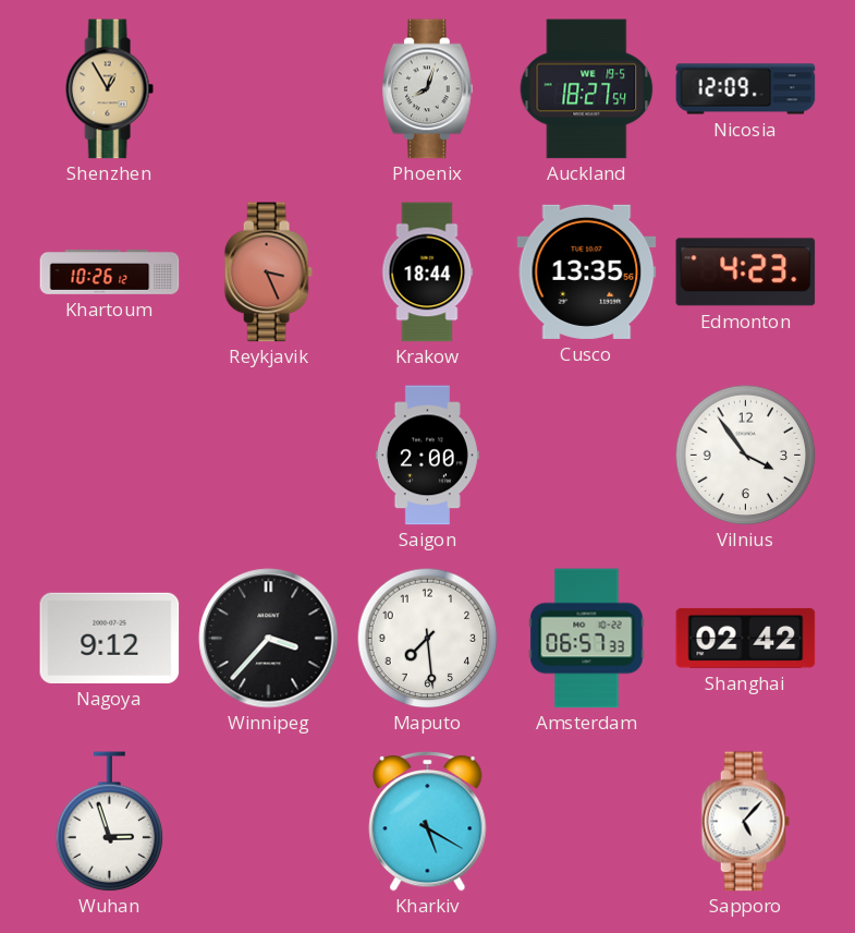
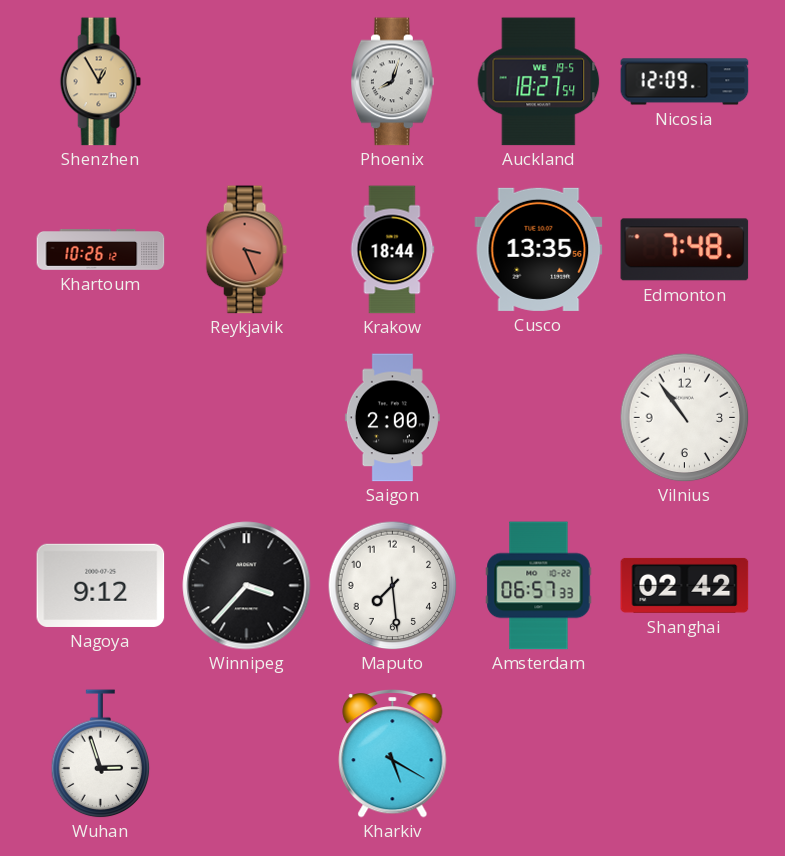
Edmonton: 4:23 -> 7:48
Vilnius: 3:54 -> 10:54
Sapporo: 5:07 -> none
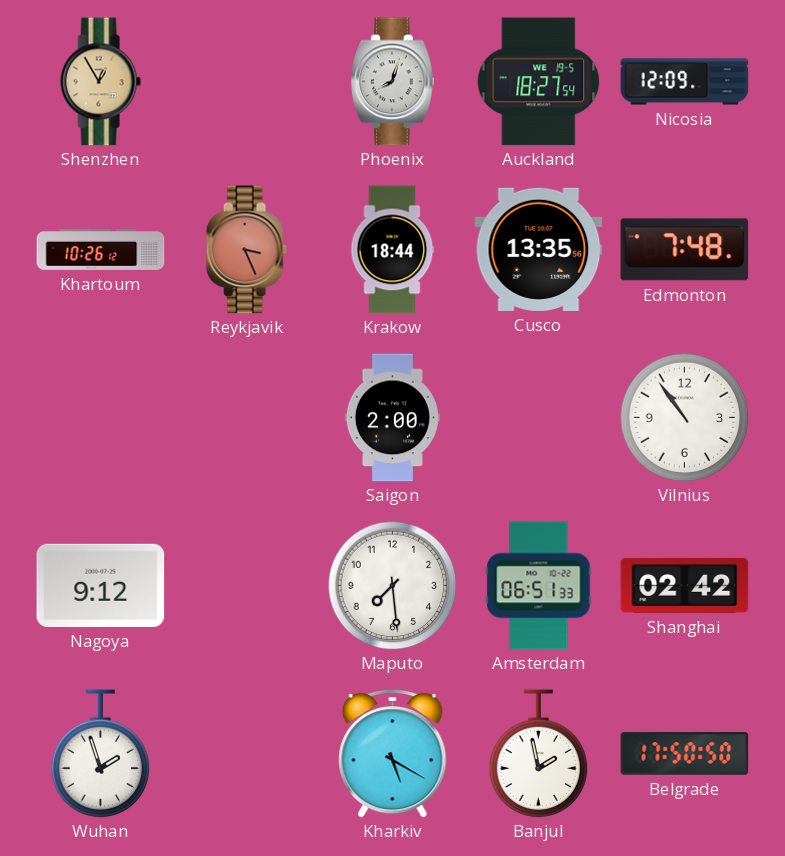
Winnipeg: 3:37 -> none
Amsterdam: 06:57 -> 06:51
Wuhan: 2:57 -> 1:57
Banjul: none -> 1:58
Belgrade: none -> 17:50
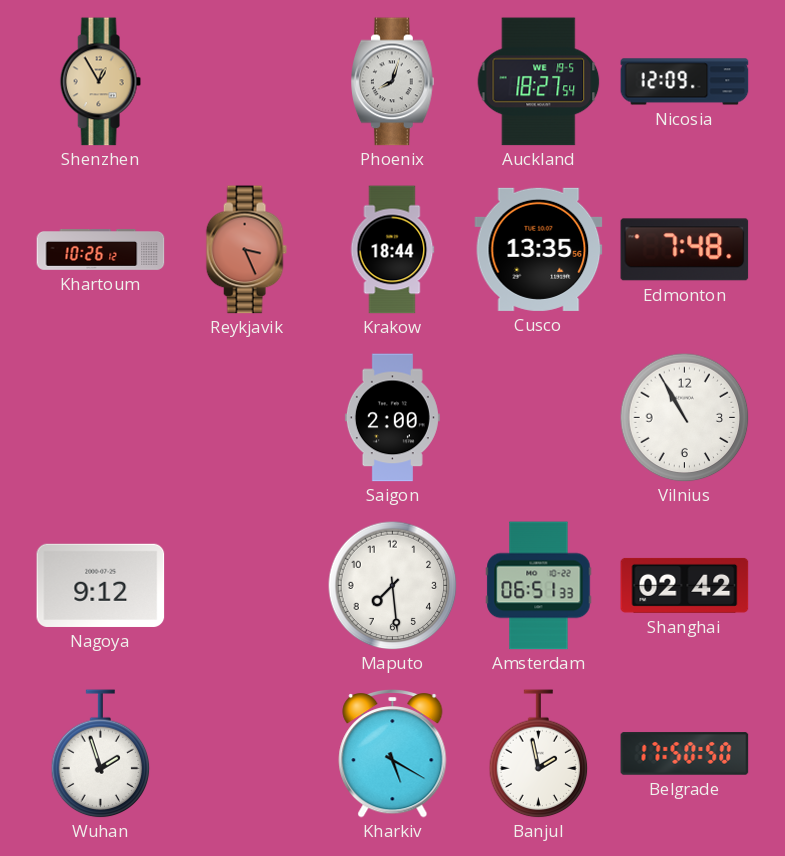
Vilnius: 10:54 -> 10:55
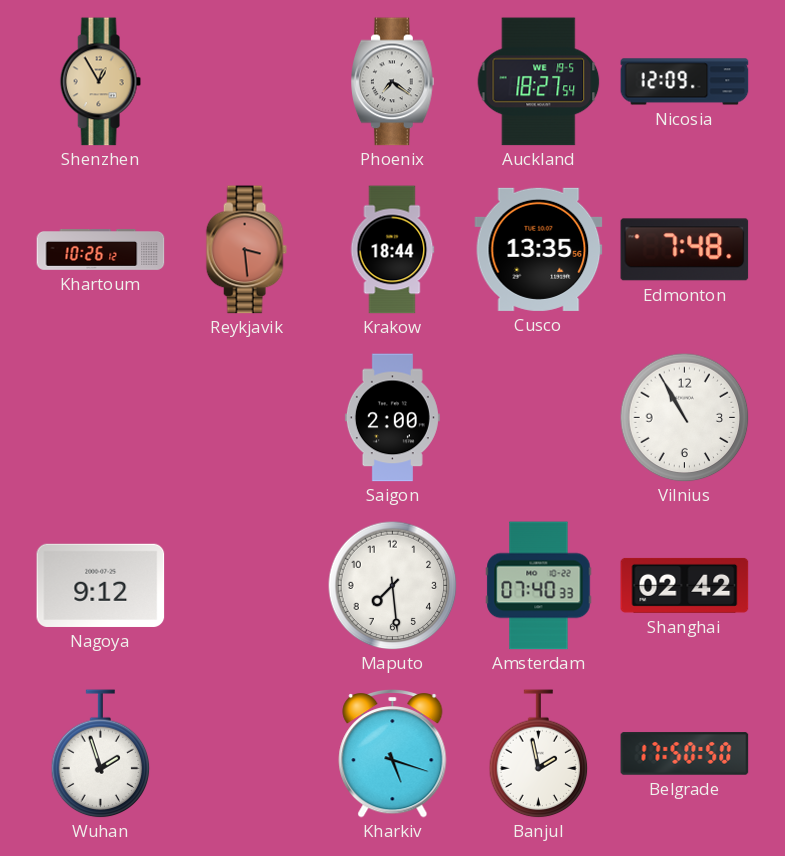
Phoenix: 8:03 -> 7:21
Reykjavik: 3:26 -> 3:29
Amsterdam: 06:51 -> 07:40
Kharkiv: 5:20 -> 5:18
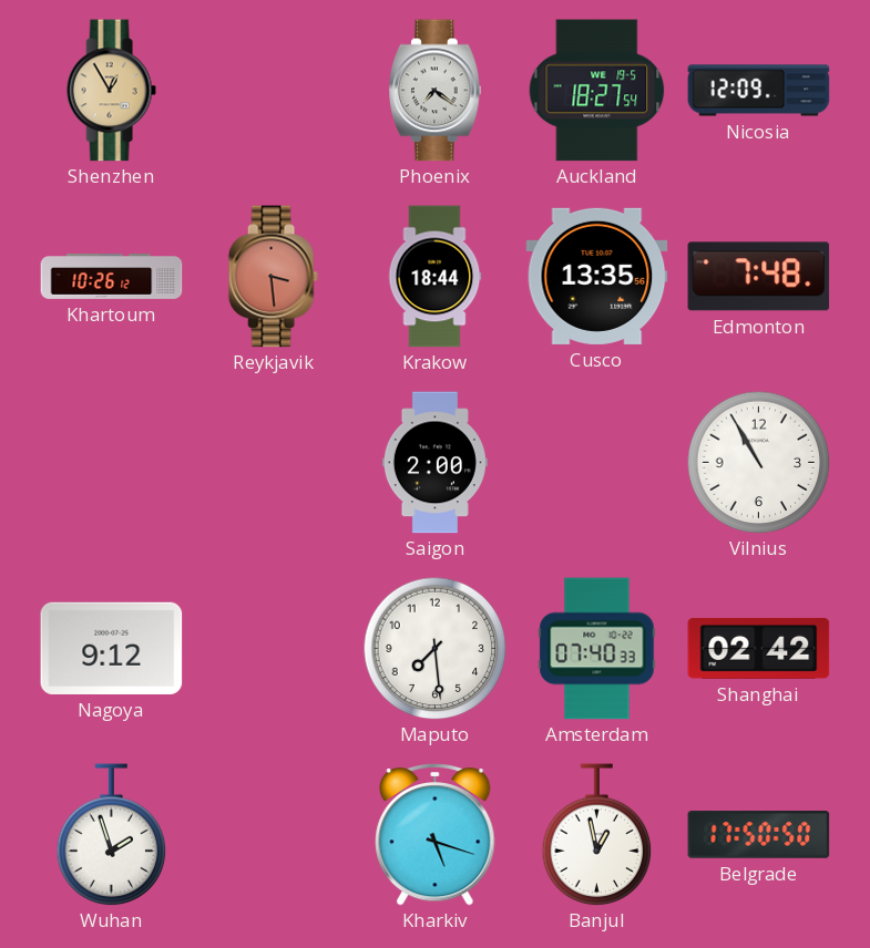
Banjul: 1:58 -> 12:58
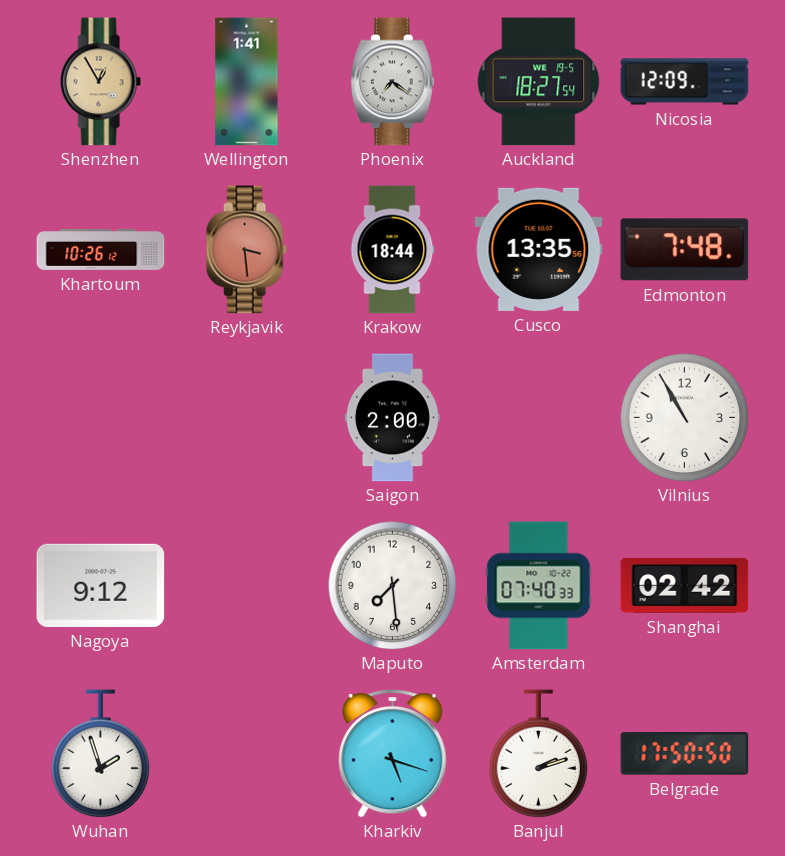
Wellington: none -> 1:41
Banjul: 12:58 -> 2:12
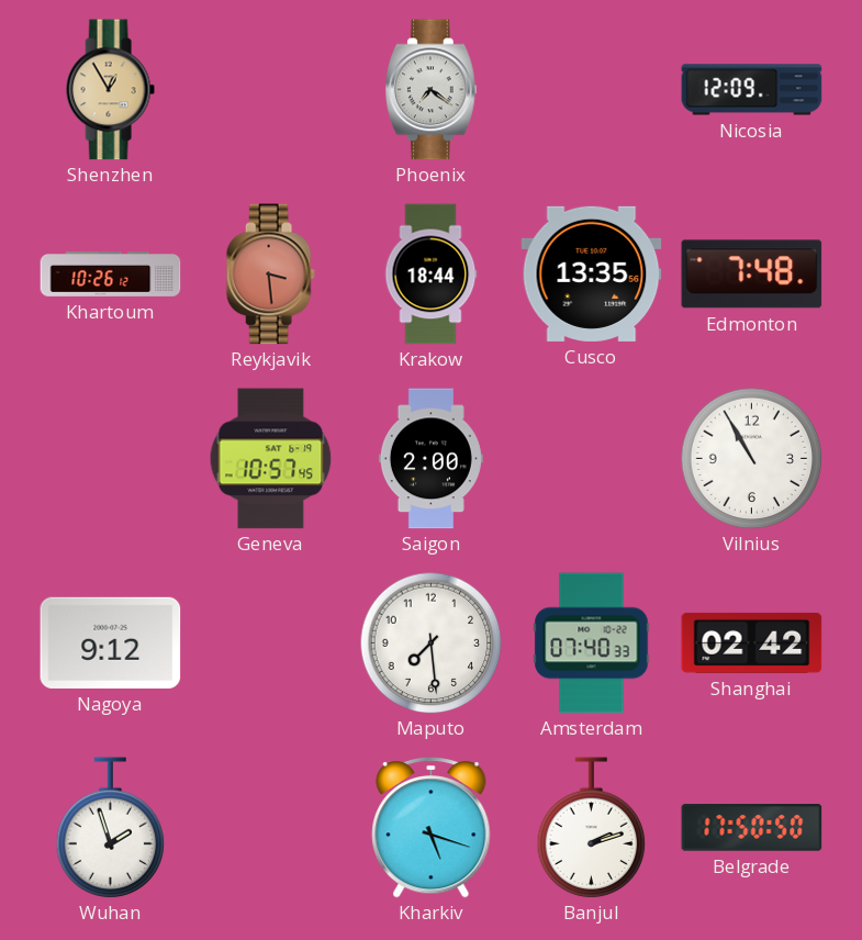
Wellington: 1:41 -> none
Auckland: 18:27 -> none
Geneva: none -> 10:57
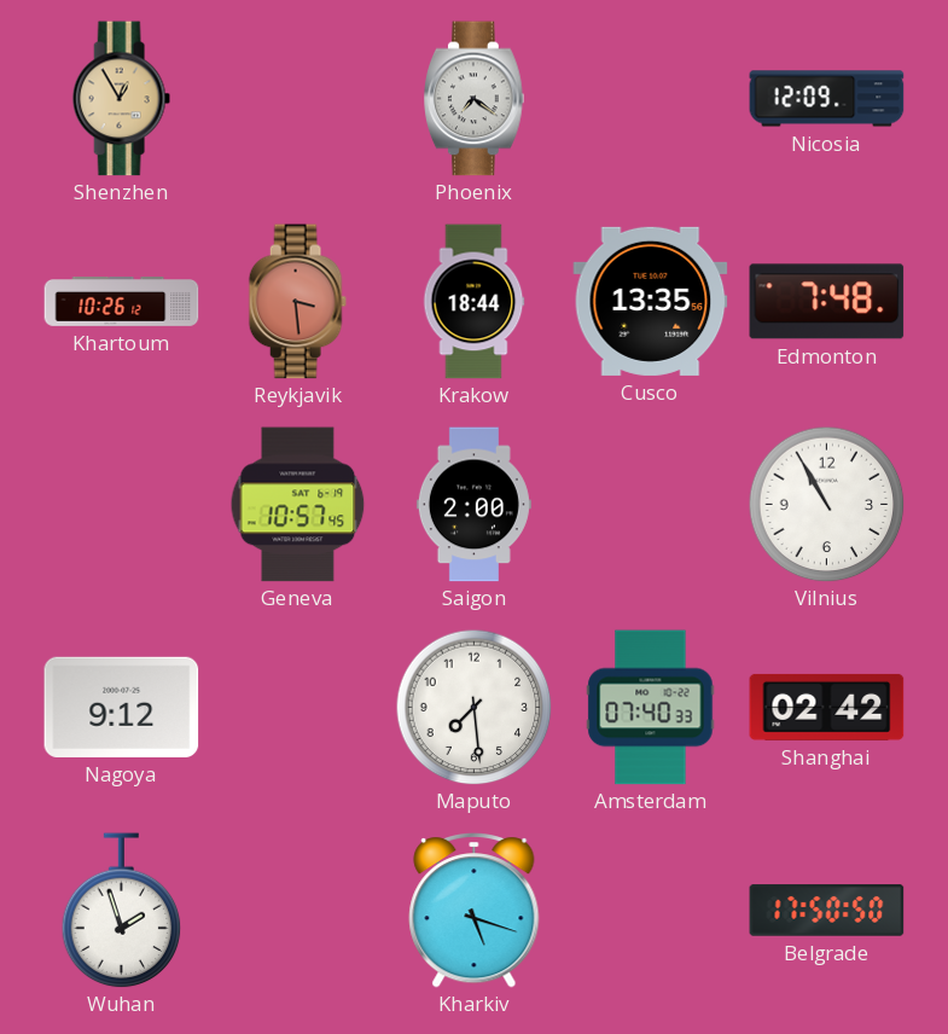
Banjul: 2:12 -> none
